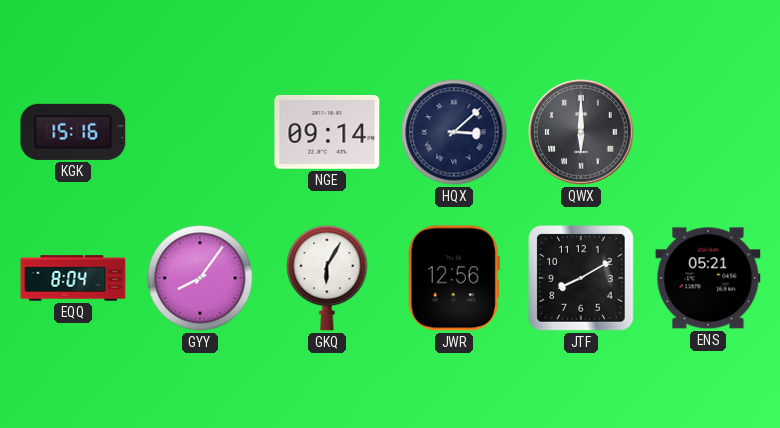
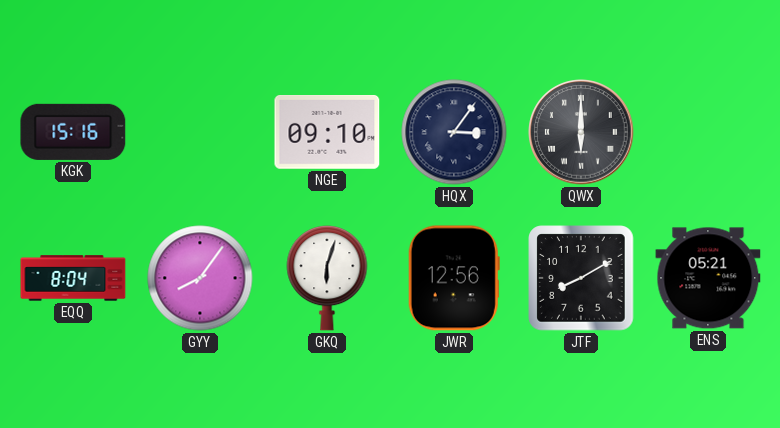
NGE: 09:14 -> 09:10
HQX: 3:08 -> 3:06
GKQ: 6:05 -> 6:03
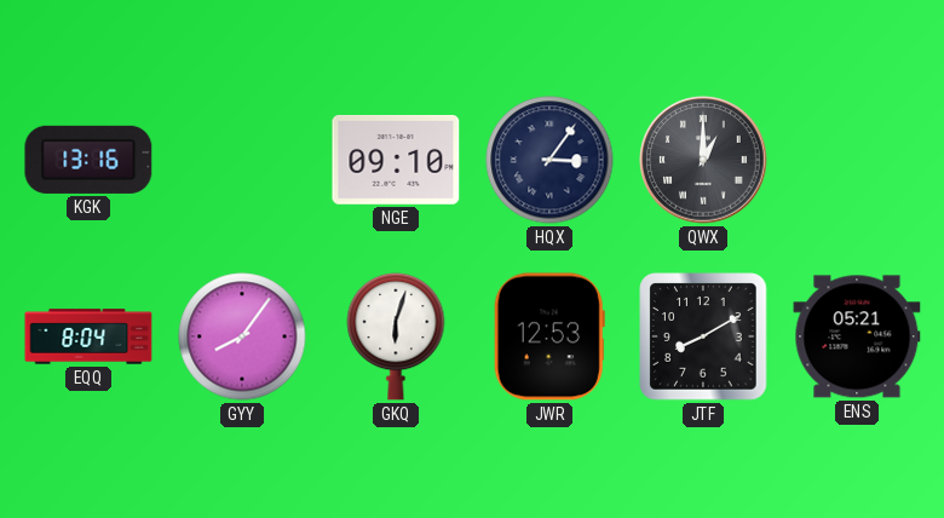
KGK: 15:16 -> 13:16
QWX: 6:00 -> 1:00
JWR: 12:56 -> 12:53
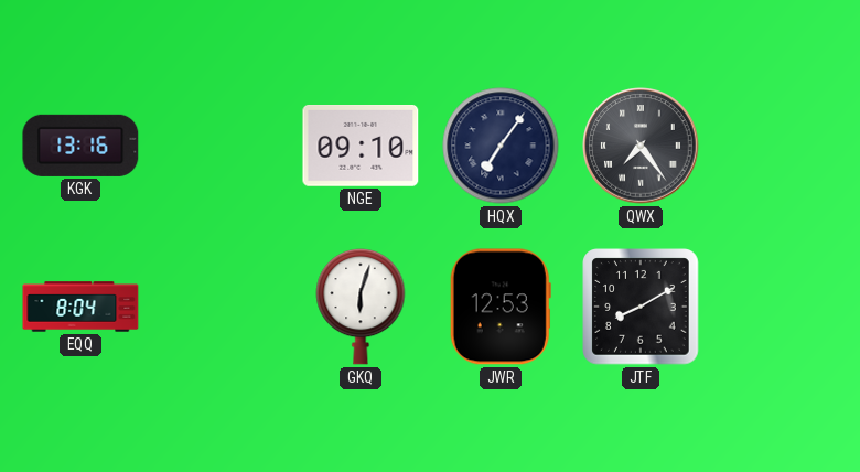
HQX: 3:06 -> 7:06
QWX: 1:00 -> 7:24
GYY: 8:06 -> none
ENS: 05:21 -> none
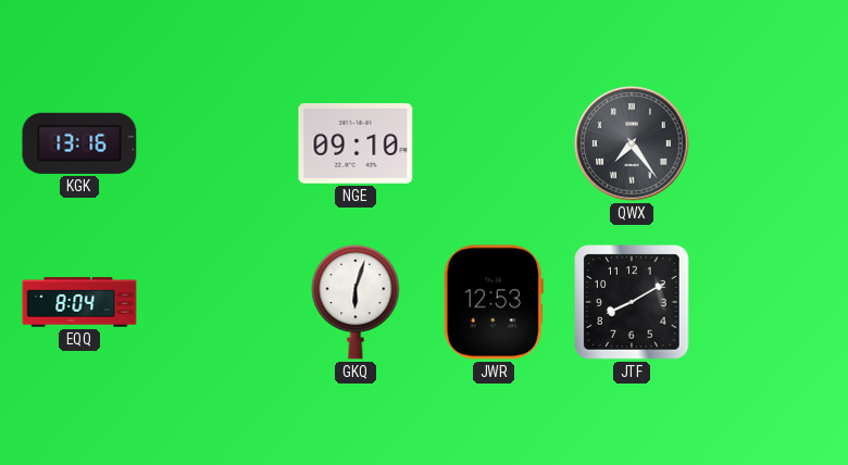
HQX: 7:06 -> none
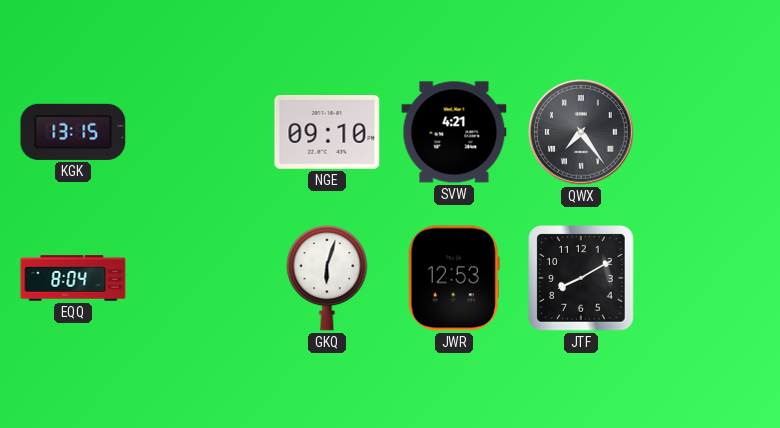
KGK: 13:16 -> 13:15
SVW: none -> 4:21
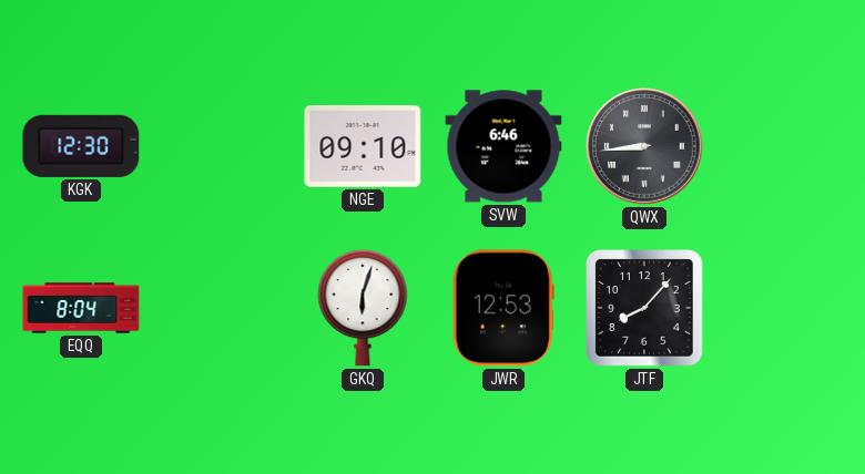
KGK: 13:15 -> 12:30
SVW: 4:21 -> 6:46
QWX: 7:24 -> 8:44
JTF: 8:10 -> 8:07
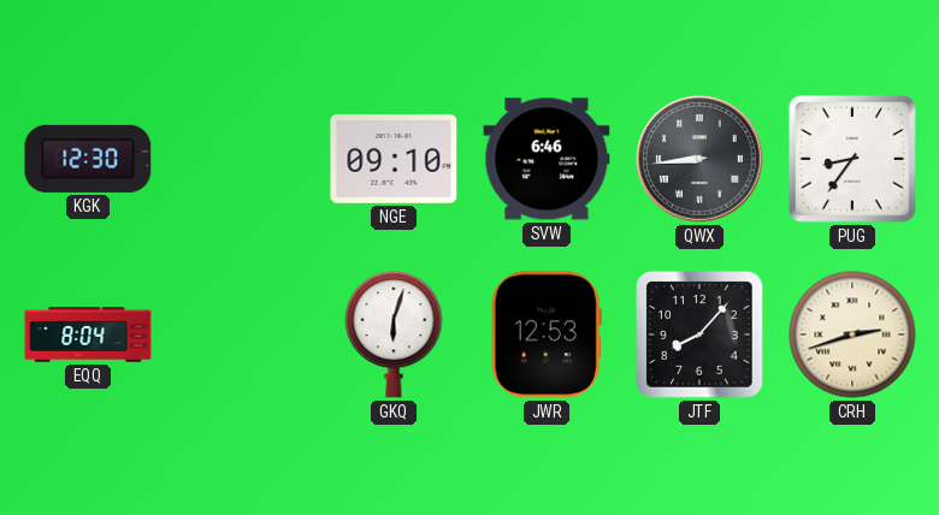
PUG: none -> 8:36
CRH: none -> 2:42
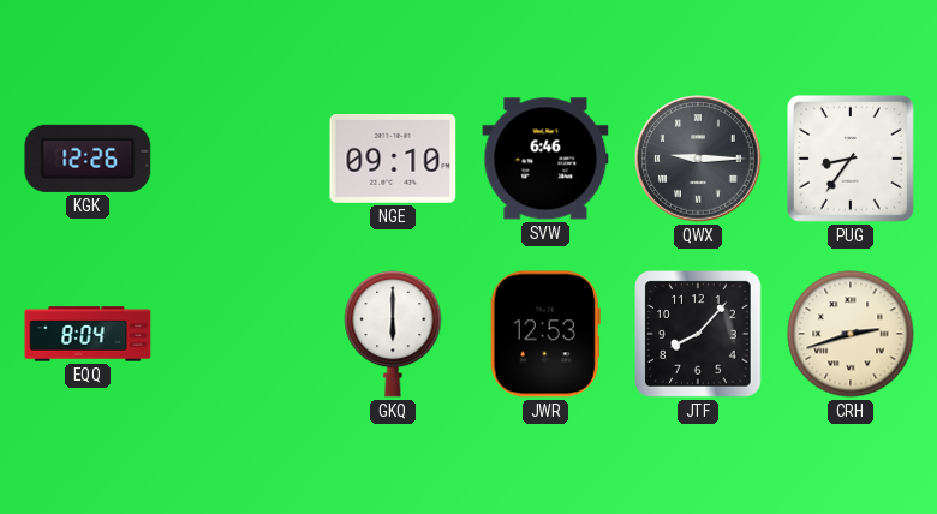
KGK: 12:30 -> 12:26
QWX: 8:44 -> 9:15
GKQ: 6:03 -> 6:00
